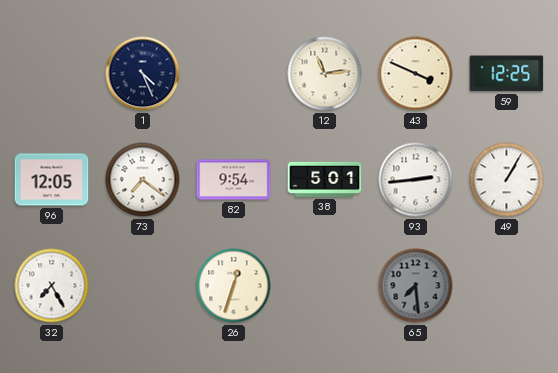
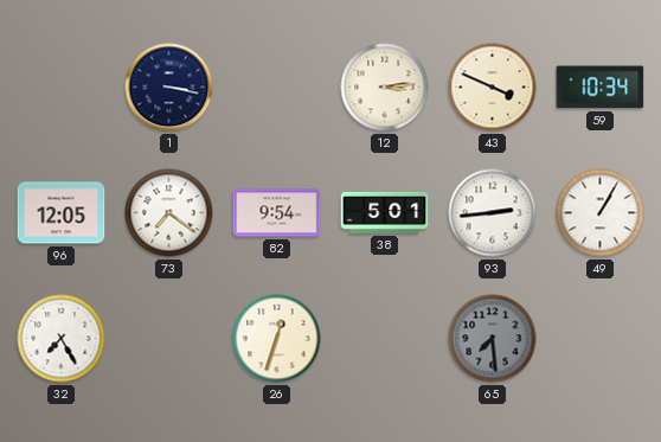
1: 4:26 -> 3:17
12: 11:14 -> 3:14
59: 12:25 -> 10:34
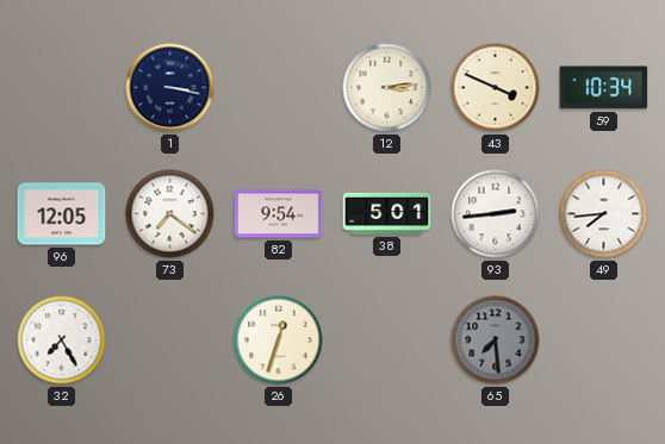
49: 1:05 -> 7:44
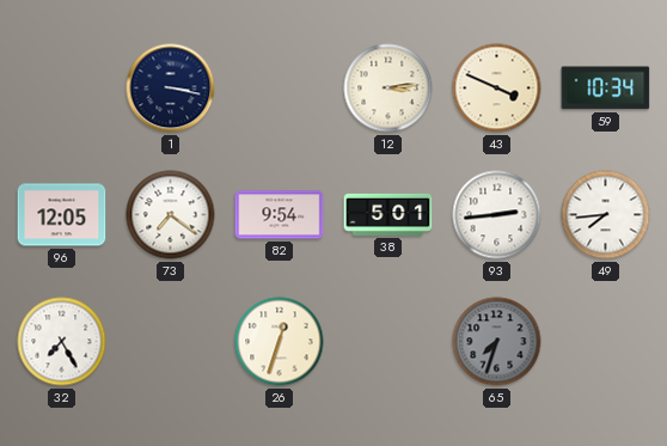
65: 7:29 -> 7:33
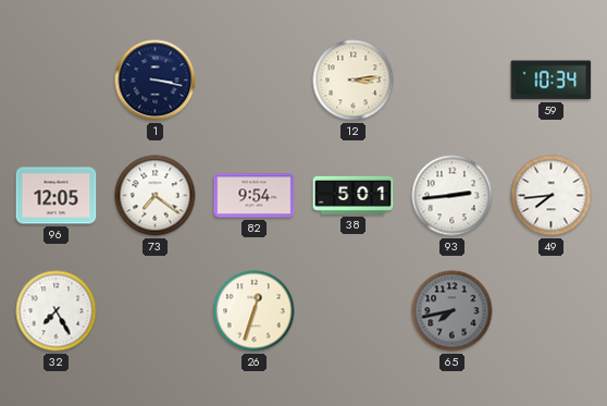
43: 3:49 -> none
65: 7:33 -> 7:43
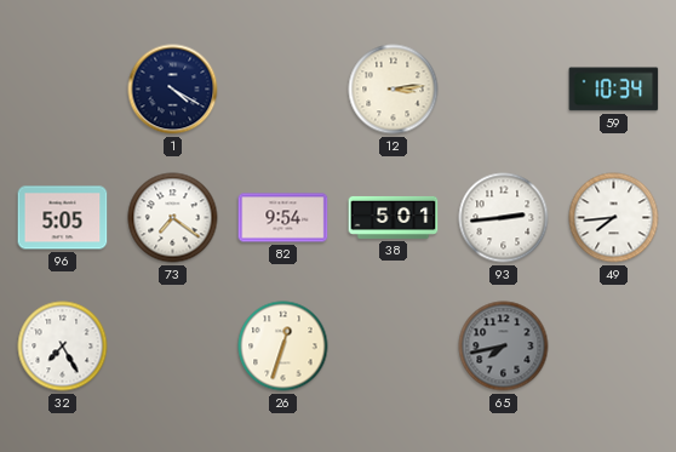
1: 3:17 -> 4:20
96: 12:05 -> 5:05
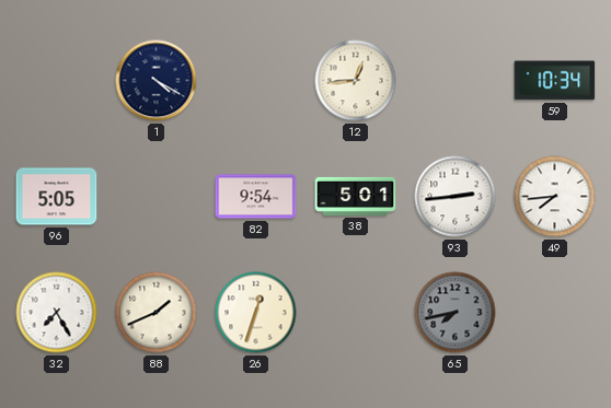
12: 3:14 -> 12:44
73: 7:21 -> none
88: none -> 1:41
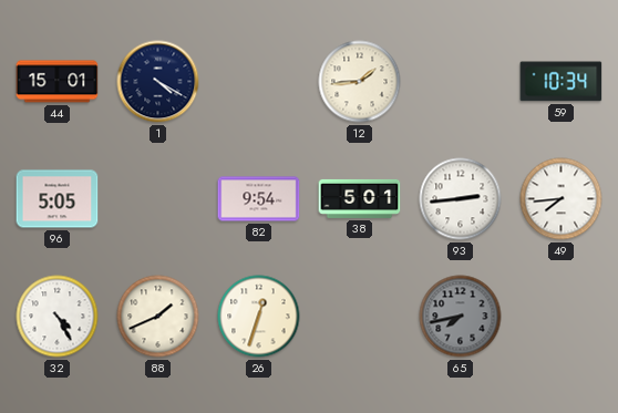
44: none -> 15:01
12: 12:44 -> 1:44
32: 7:25 -> 4:25
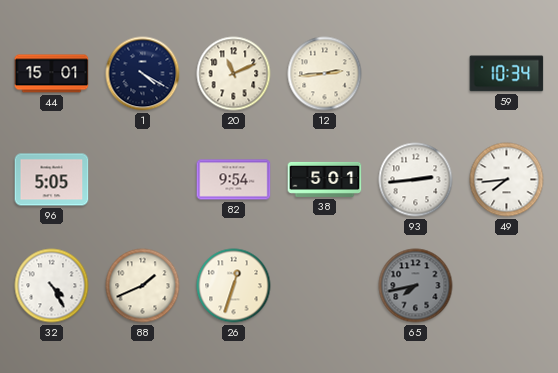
20: none -> 11:11
12: 1:44 -> 2:44
